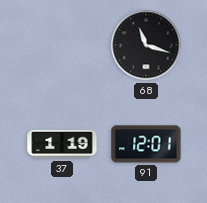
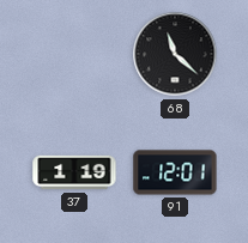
68: 11:18 -> 11:22
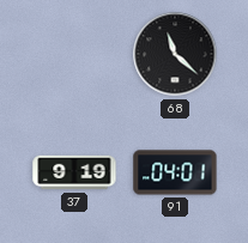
37: 1:19 -> 9:19
91: 12:01 -> 04:01
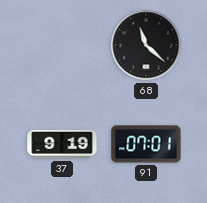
91: 04:01 -> 07:01
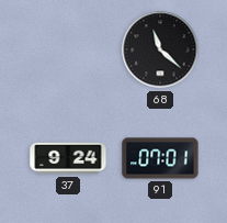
37: 9:19 -> 9:24
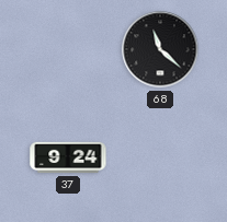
91: 07:01 -> none
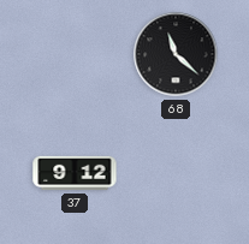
37: 9:24 -> 9:12
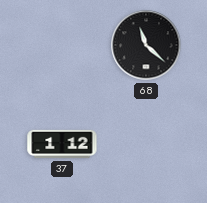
37: 9:12 -> 1:12
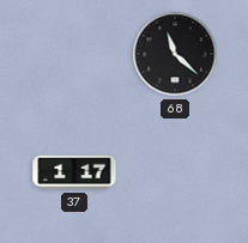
37: 1:12 -> 1:17
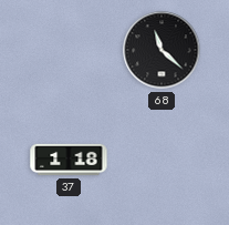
37: 1:17 -> 1:18
